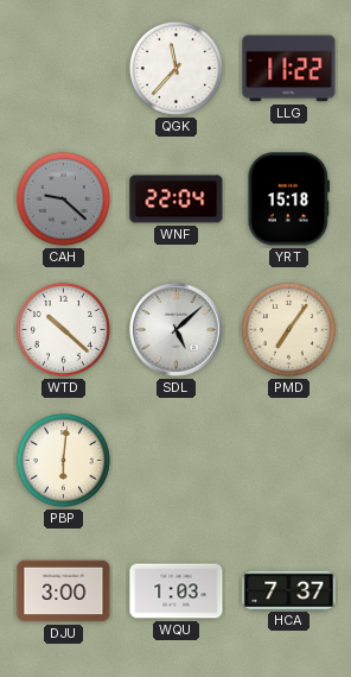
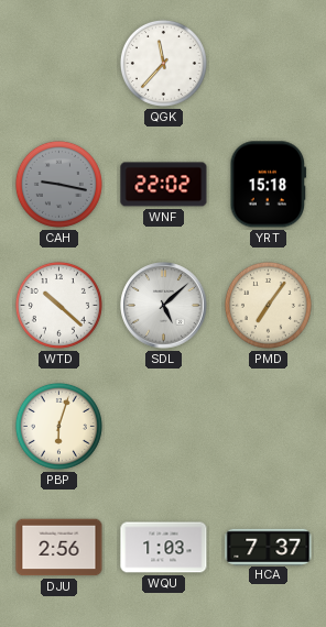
LLG: 11:22 -> none
CAH: 9:22 -> 9:17
WNF: 22:04 -> 22:02
PBP: 6:01 -> 6:03
DJU: 3:00 -> 2:56
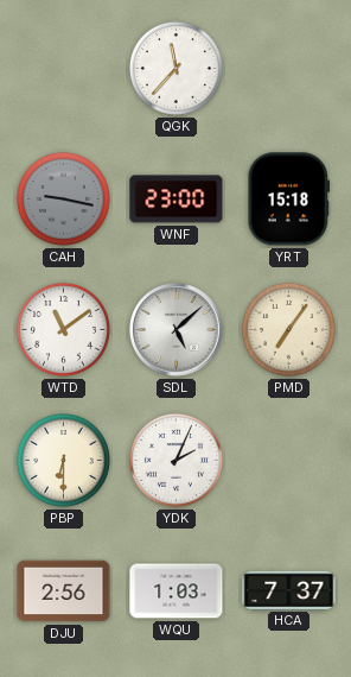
WNF: 22:02 -> 23:00
WTD: 10:22 -> 11:09
PBP: 6:03 -> 6:30
YDK: none -> 2:04
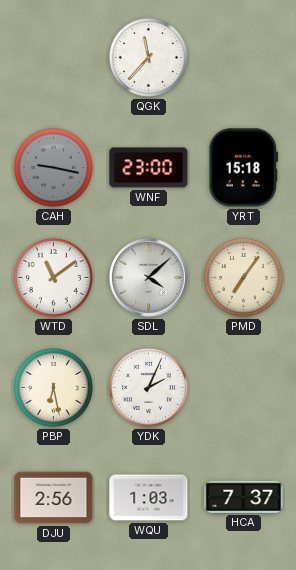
SDL: 5:08 -> 4:08
PBP: 6:30 -> 6:28
